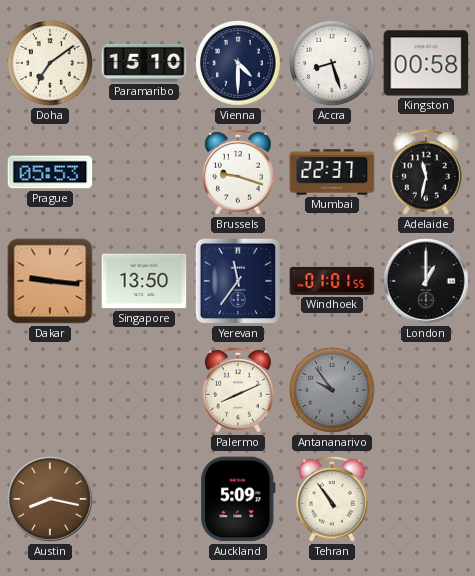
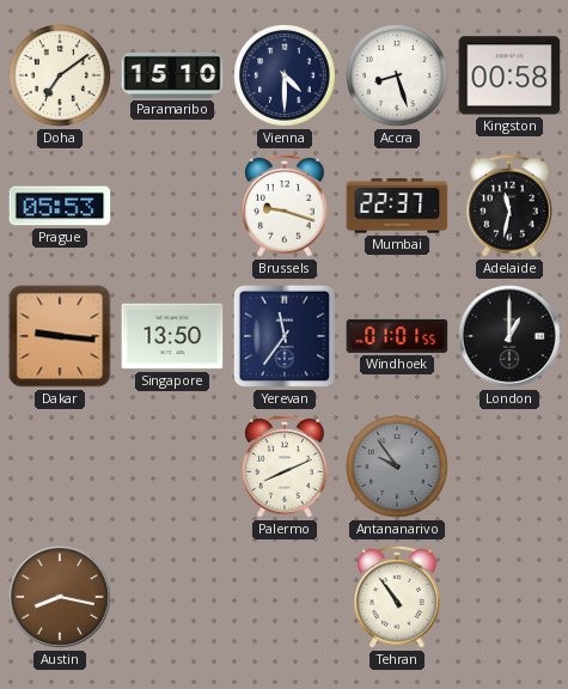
Auckland: 5:09 -> none
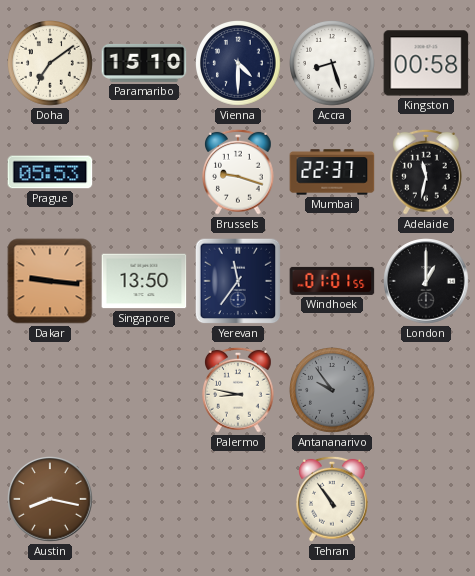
Palermo: 8:11 -> 8:47
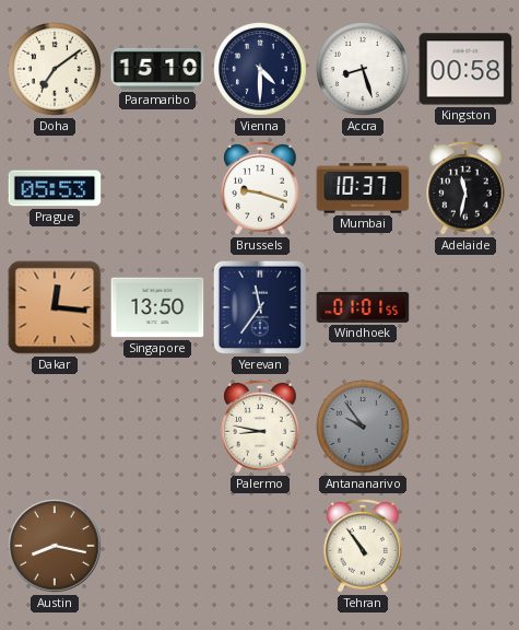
Mumbai: 22:37 -> 10:37
Dakar: 9:16 -> 12:16
London: 1:00 -> none
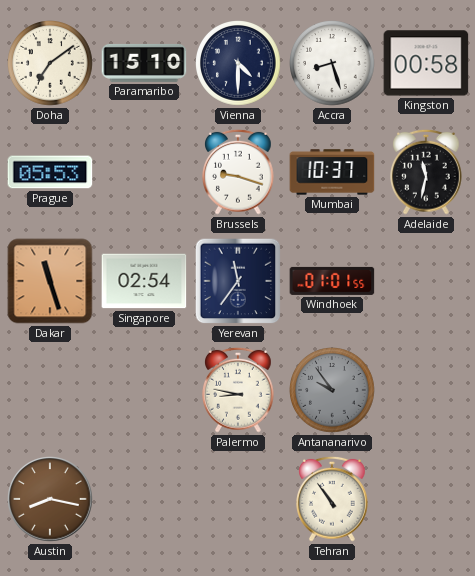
Dakar: 12:16 -> 11:27
Singapore: 13:50 -> 02:54
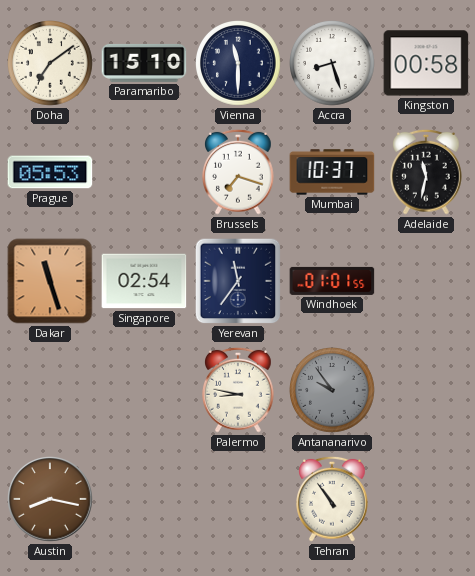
Vienna: 4:30 -> 11:30
Brussels: 9:18 -> 7:18
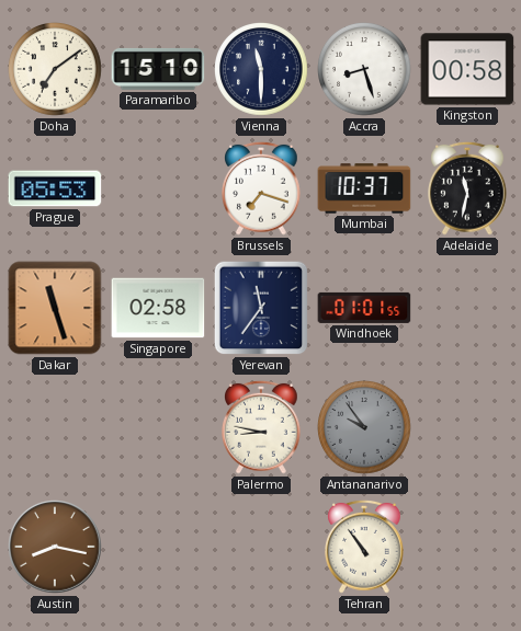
Singapore: 02:54 -> 02:58
